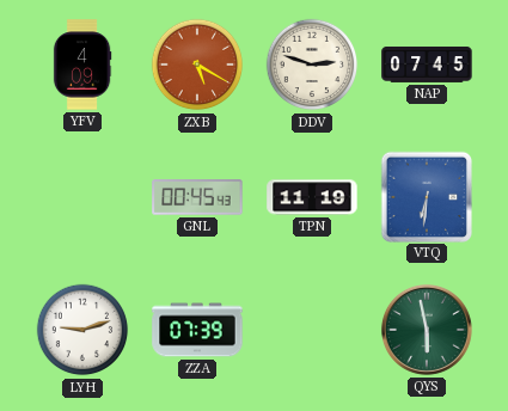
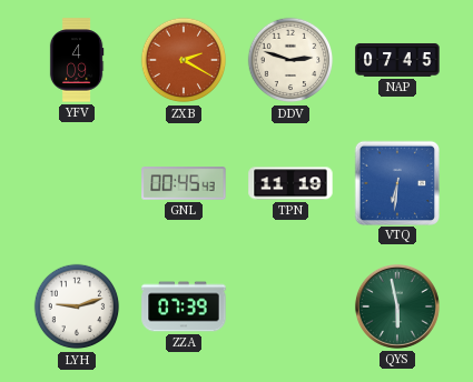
ZXB: 5:20 -> 2:20
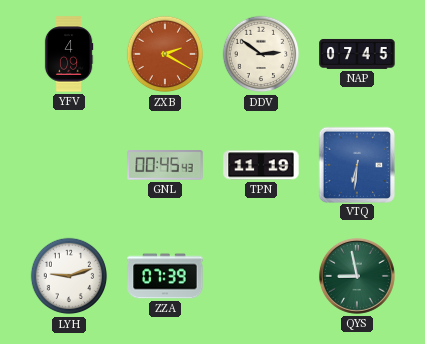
DDV: 2:48 -> 2:51
QYS: 5:58 -> 8:58
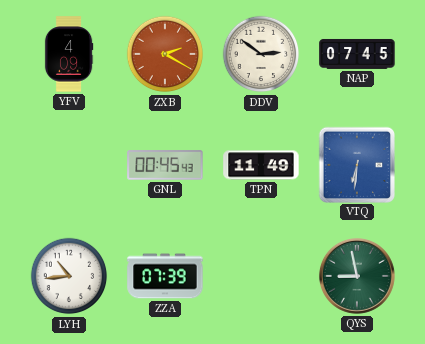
TPN: 11:19 -> 11:49
LYH: 9:12 -> 10:44
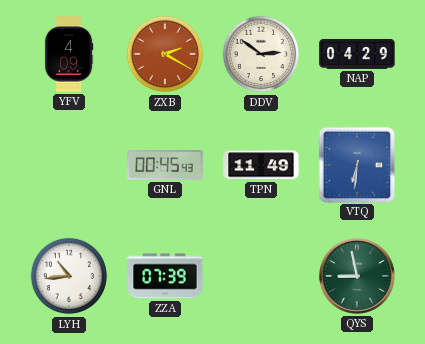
NAP: 07:45 -> 04:29
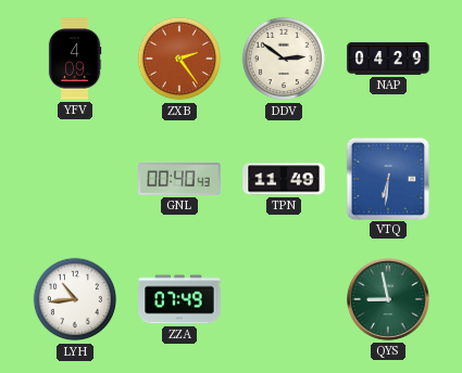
ZXB: 2:20 -> 2:24
GNL: 00:45 -> 00:40
ZZA: 07:39 -> 07:49
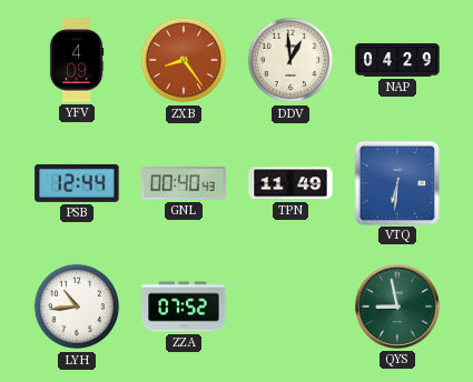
ZXB: 2:24 -> 8:24
DDV: 2:51 -> 12:59
PSB: none -> 12:44
ZZA: 07:49 -> 07:52
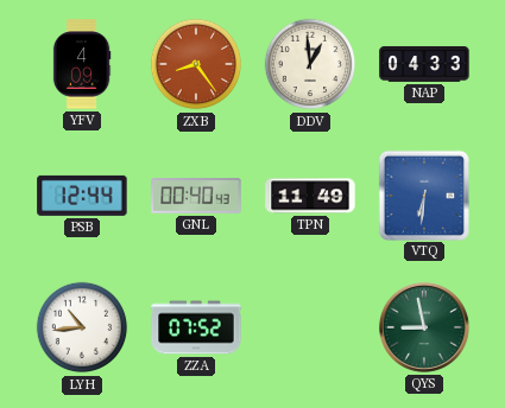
NAP: 04:29 -> 04:33
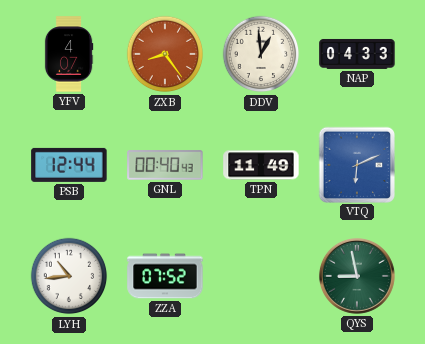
YFV: 4:09 -> 4:07
VTQ: 6:31 -> 6:11
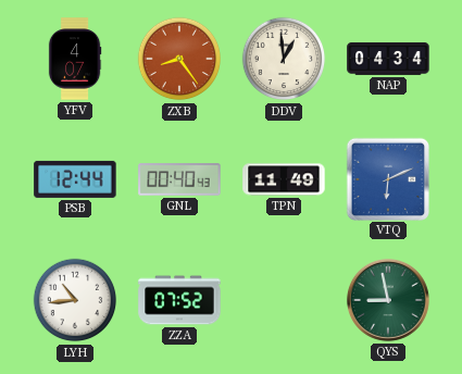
NAP: 04:33 -> 04:34
